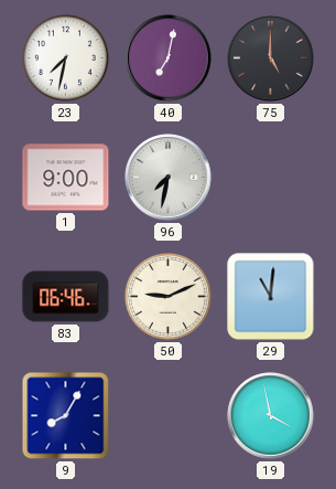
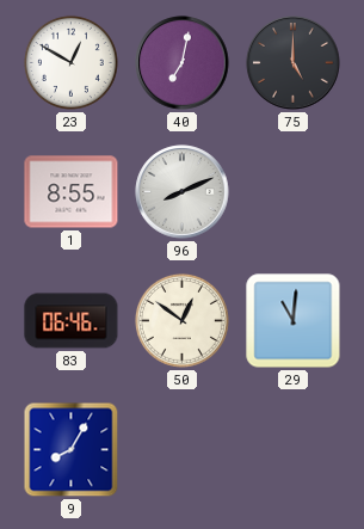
23: 7:32 -> 12:50
1: 9:00 -> 8:55
96: 7:32 -> 8:11
50: 9:11 -> 12:51
19: 3:58 -> none
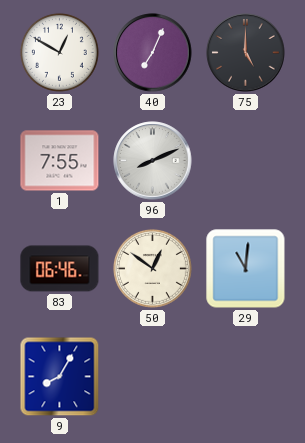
40: 7:02 -> 7:04
1: 8:55 -> 7:55
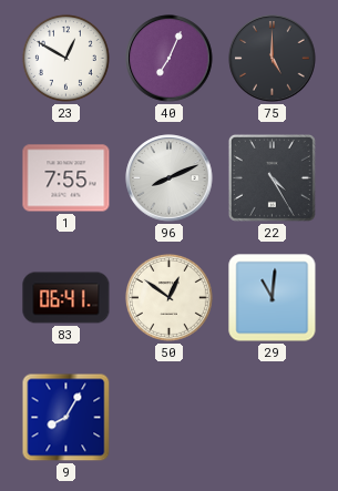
22: none -> 4:25
83: 06:46 -> 06:41
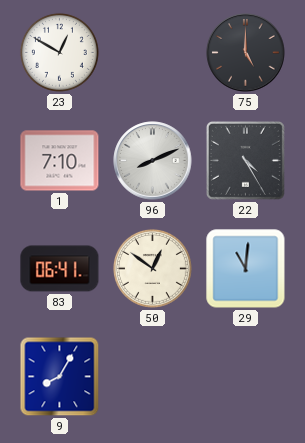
40: 7:04 -> none
1: 7:55 -> 7:10
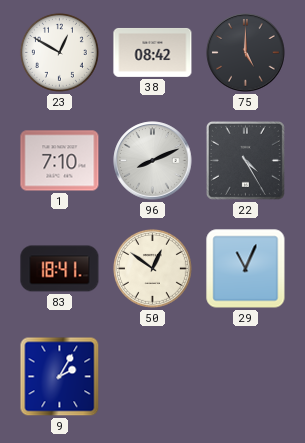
38: none -> 08:42
83: 06:41 -> 18:41
29: 11:01 -> 11:04
9: 8:05 -> 2:05
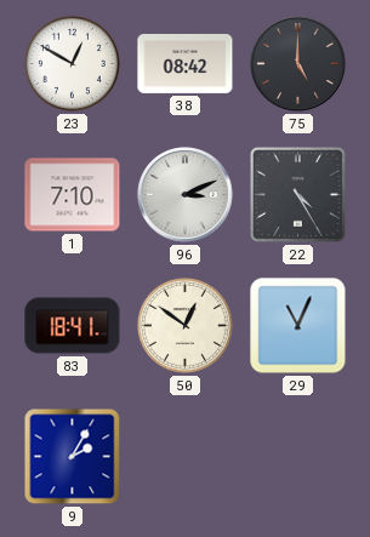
96: 8:11 -> 3:11
